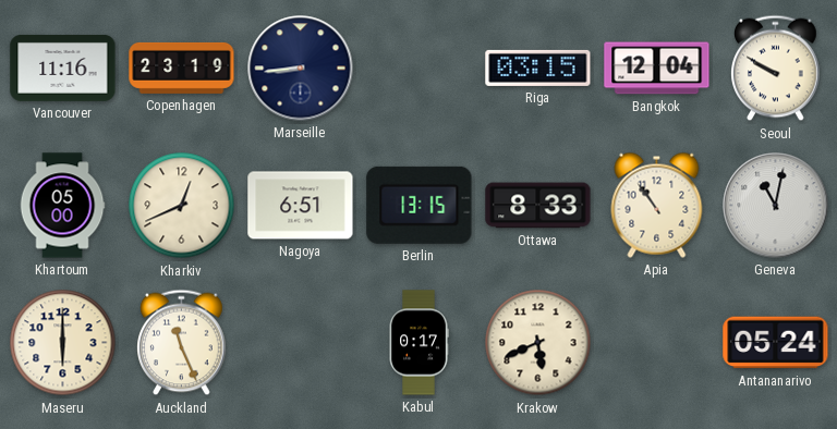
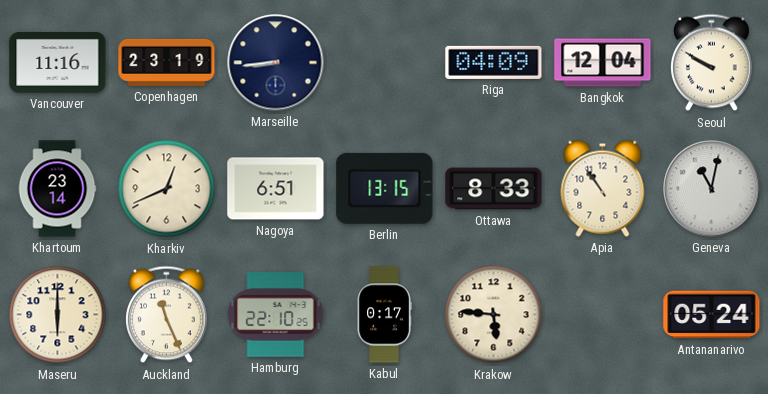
Riga: 03:15 -> 04:09
Khartoum: 05:00 -> 23:14
Hamburg: none -> 22:10
Krakow: 5:41 -> 5:46
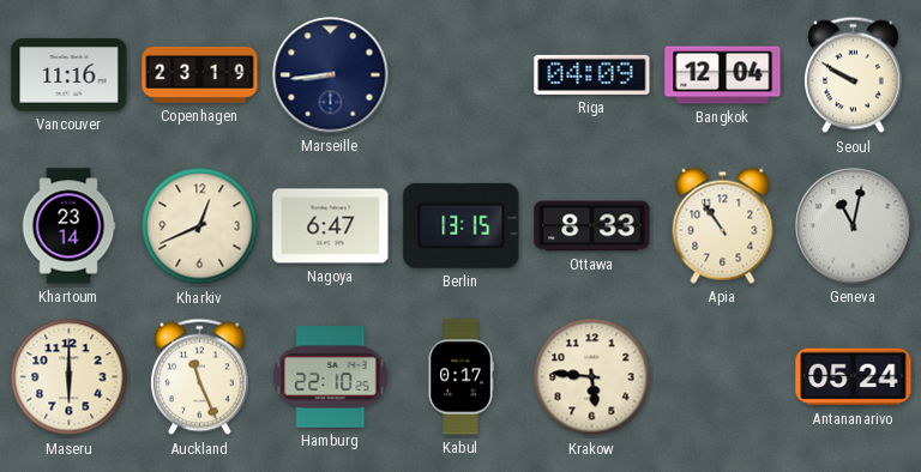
Nagoya: 6:51 -> 6:47
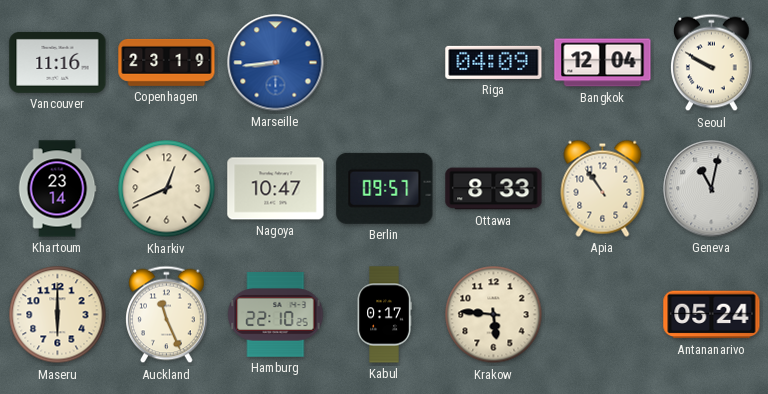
Marseille dial: navy -> blue
Nagoya: 6:47 -> 10:47
Berlin: 13:15 -> 09:57
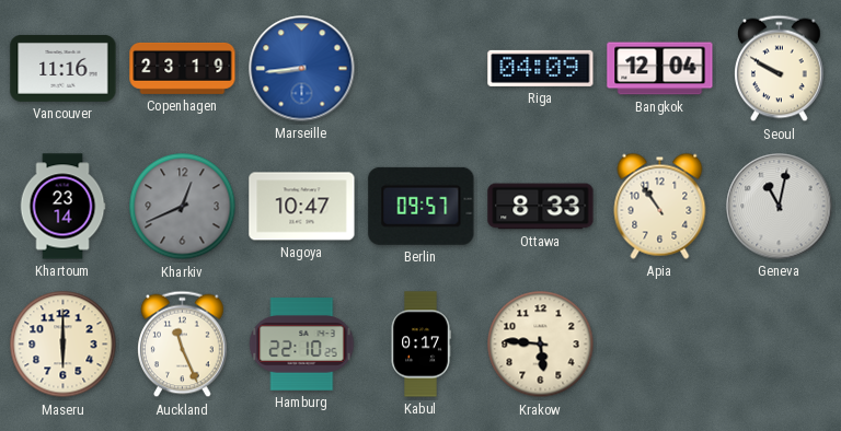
Kharkiv dial: cream -> grey
Antananarivo: 05:24 -> none
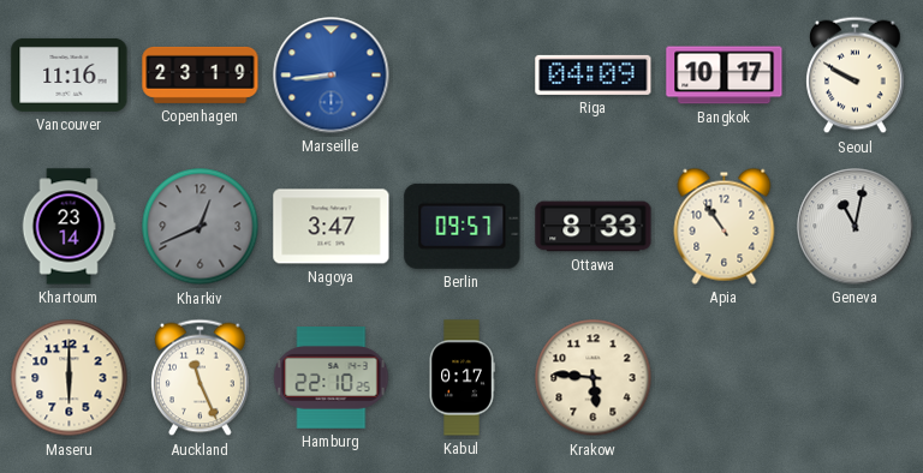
Bangkok: 12:04 -> 10:17
Nagoya: 10:47 -> 3:47
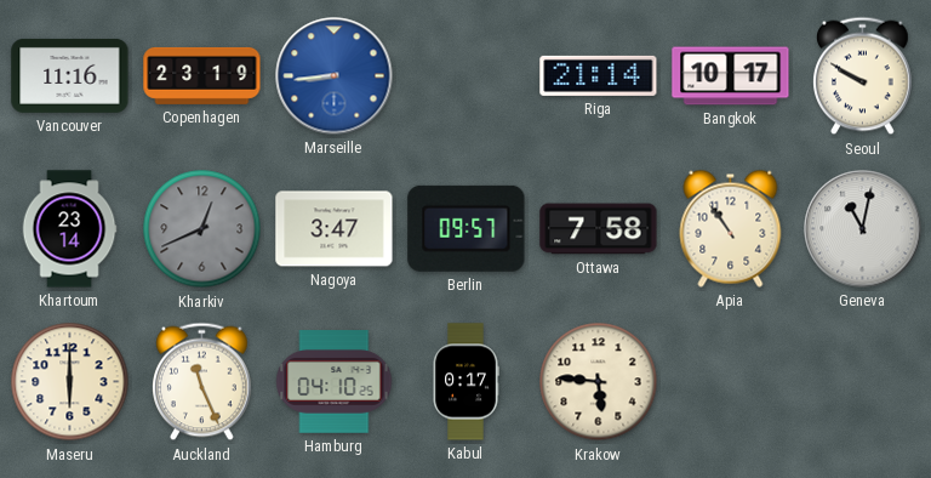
Riga: 04:09 -> 21:14
Ottawa: 8:33 -> 7:58
Hamburg: 22:10 -> 04:10
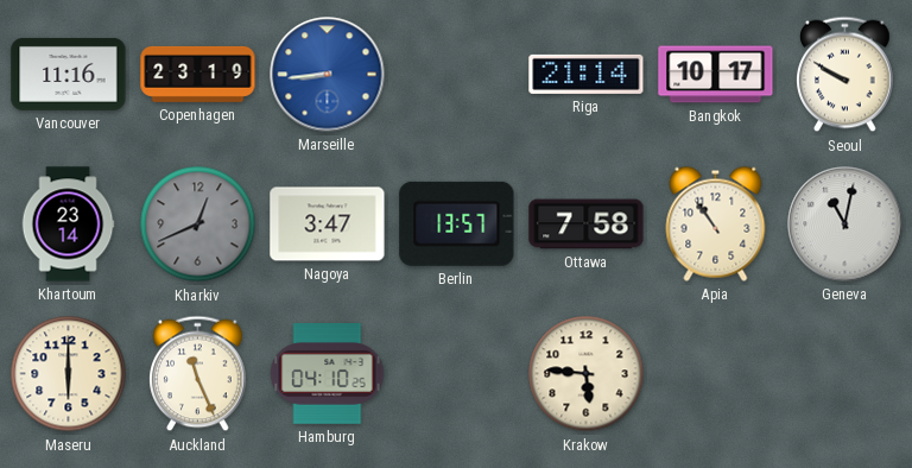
Berlin: 09:57 -> 13:57
Kabul: 0:17 -> none
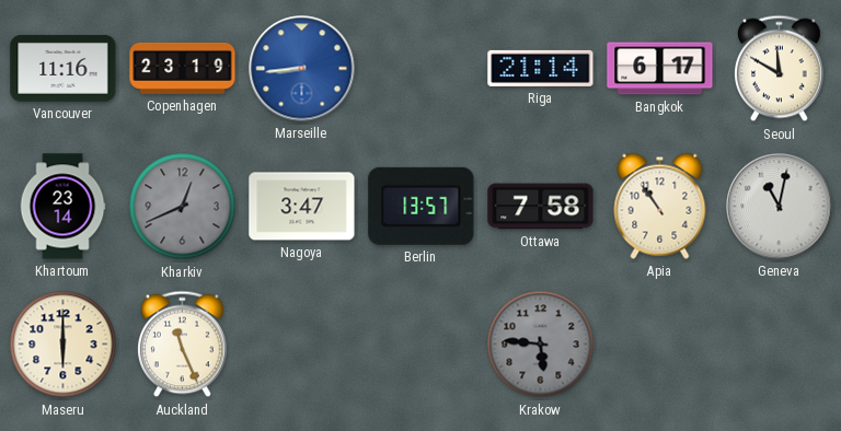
Bangkok: 10:17 -> 6:17
Seoul: 9:50 -> 11:50
Hamburg: 04:10 -> none
Krakow dial: cream -> grey
